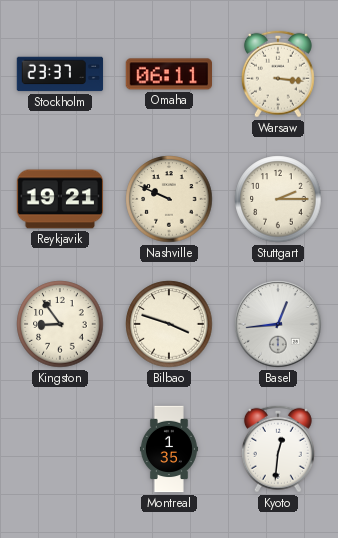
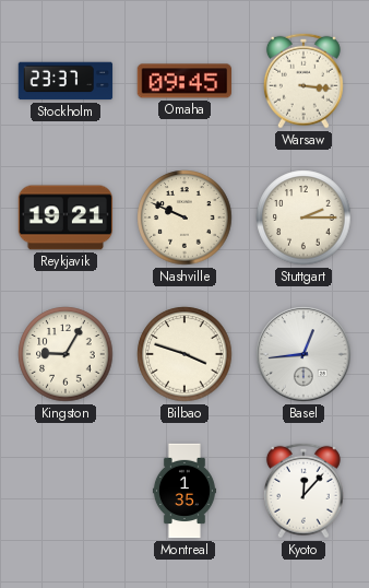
Omaha: 06:11 -> 09:45
Kingston: 8:54 -> 9:05
Kyoto: 12:31 -> 12:07
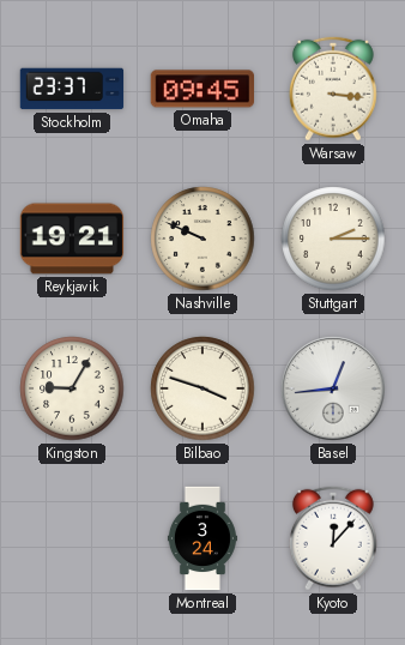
Montreal: 1:35 -> 3:24
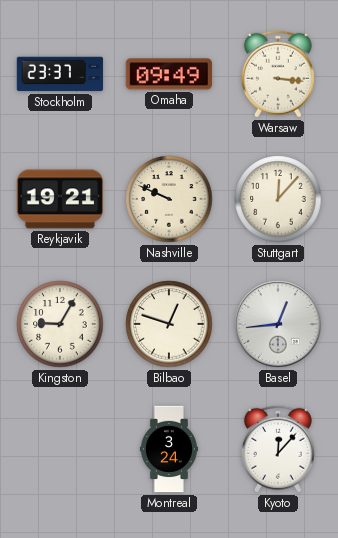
Omaha: 09:45 -> 09:49
Stuttgart: 2:15 -> 12:07
Bilbao: 3:48 -> 12:48
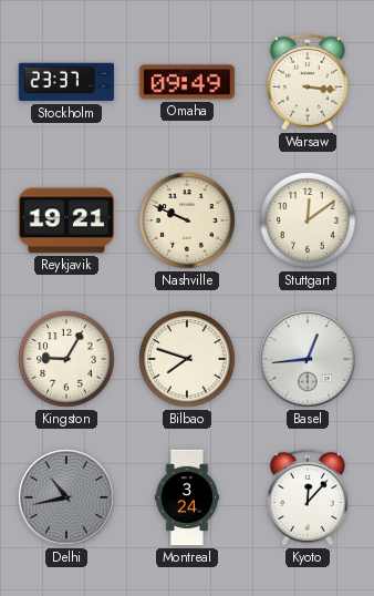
Stuttgart: 12:07 -> 12:09
Bilbao: 12:48 -> 7:48
Delhi: none -> 10:43
